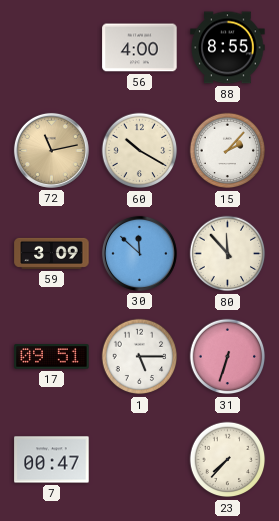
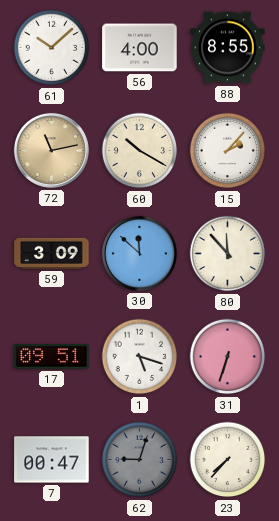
61: none -> 10:08
1: 5:15 -> 5:18
62: none -> 9:03
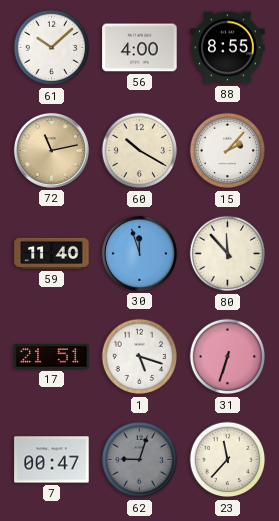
59: 3:09 -> 11:40
30: 11:52 -> 11:57
17: 09:51 -> 21:51
23: 7:37 -> 11:37
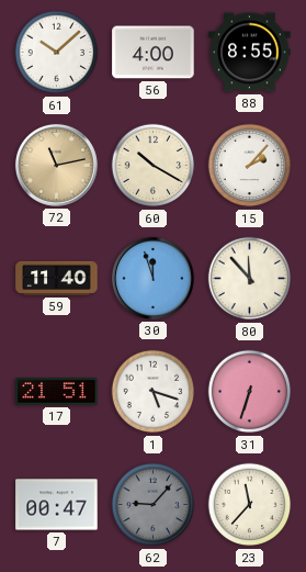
62: 9:03 -> 9:07
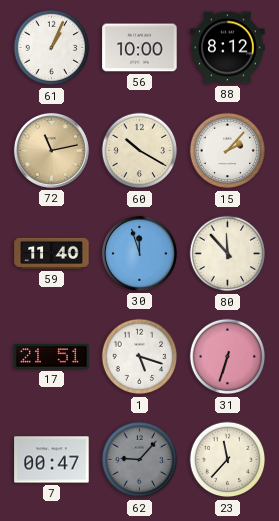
61: 10:08 -> 1:04
56: 4:00 -> 10:00
88: 8:55 -> 8:12
